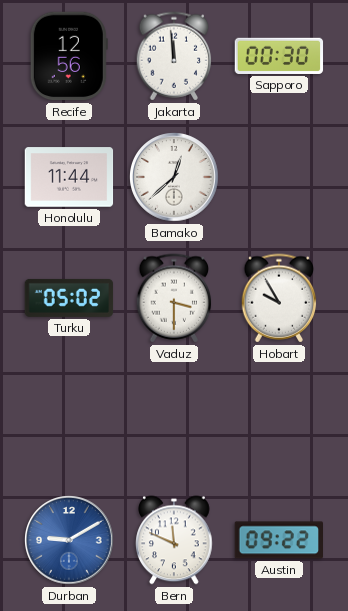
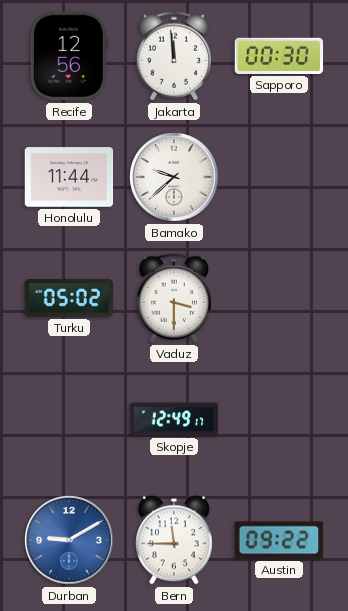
Bamako: 12:38 -> 9:38
Hobart: 9:55 -> none
Skopje: none -> 12:49
Bern: 11:49 -> 11:45
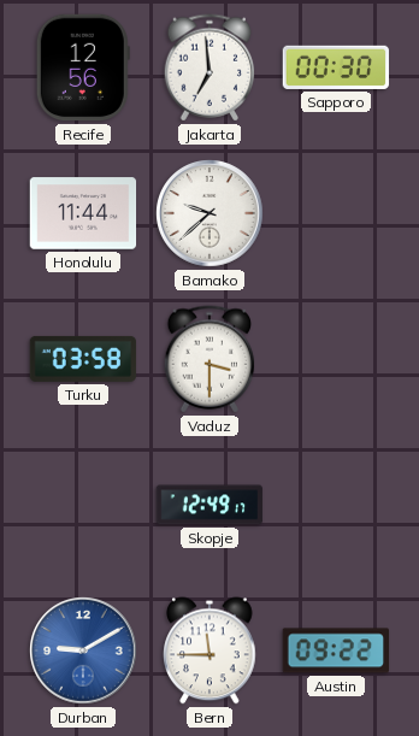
Jakarta: 11:59 -> 6:59
Turku: 05:02 -> 03:58
